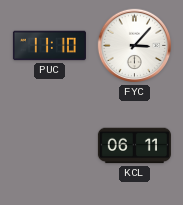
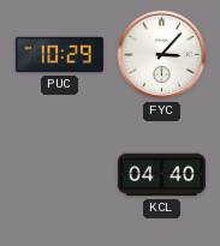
PUC: 11:10 -> 10:29
KCL: 06:11 -> 04:40
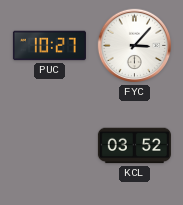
PUC: 10:29 -> 10:27
KCL: 04:40 -> 03:52
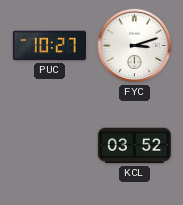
FYC: 3:07 -> 3:12
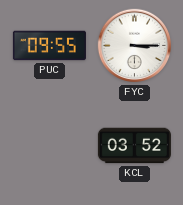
PUC: 10:27 -> 09:55
FYC: 3:12 -> 3:15
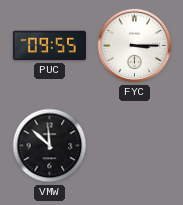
VMW: none -> 11:52
KCL: 03:52 -> none
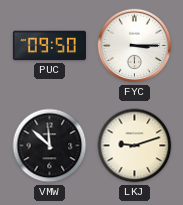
PUC: 09:55 -> 09:50
LKJ: none -> 9:12
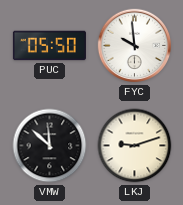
PUC: 09:50 -> 05:50
FYC: 3:15 -> 9:59
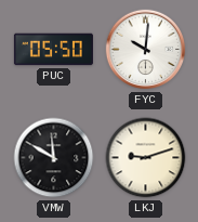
FYC: 9:59 -> 10:01
VMW: 11:52 -> 11:50
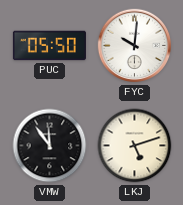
VMW: 11:50 -> 11:54
LKJ: 9:12 -> 5:12
